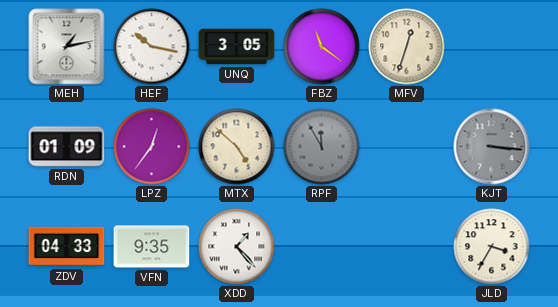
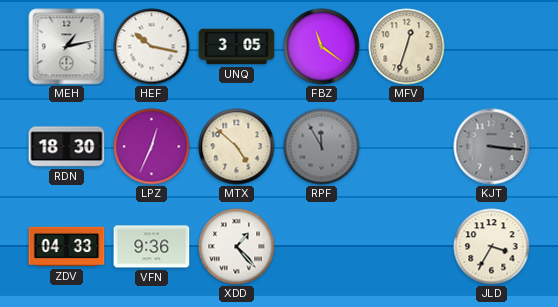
RDN: 01:09 -> 18:30
LPZ: 12:36 -> 12:34
VFN: 9:35 -> 9:36
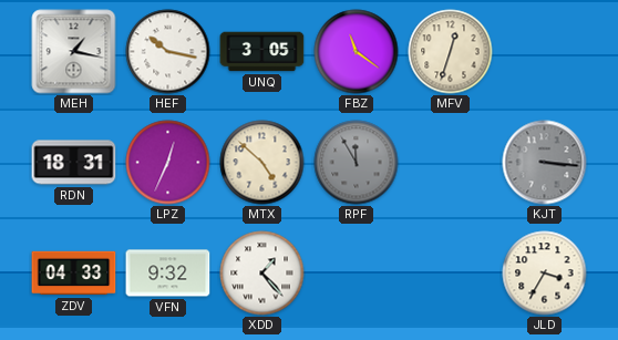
MEH: 1:13 -> 1:17
RDN: 18:30 -> 18:31
VFN: 9:36 -> 9:32
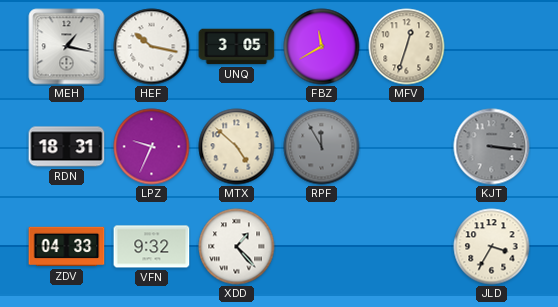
FBZ: 11:21 -> 11:40
LPZ: 12:34 -> 9:34
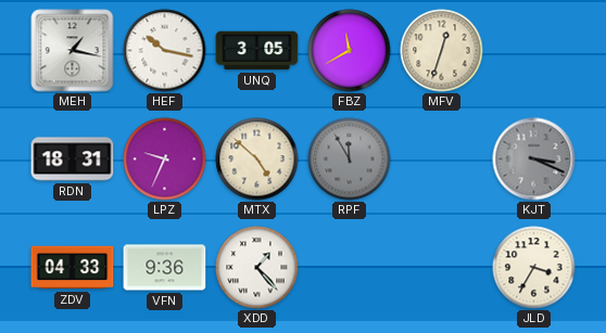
KJT: 3:16 -> 3:19
VFN: 9:32 -> 9:36
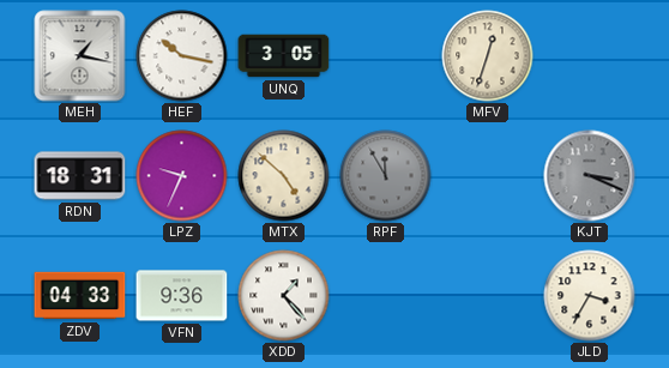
FBZ: 11:40 -> none
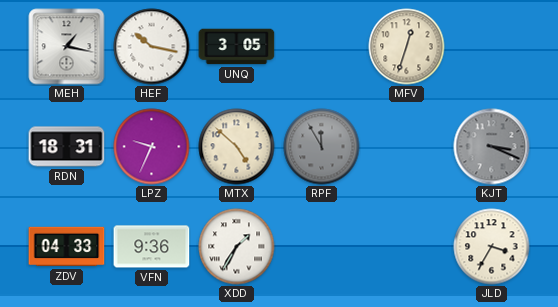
XDD: 1:23 -> 1:35
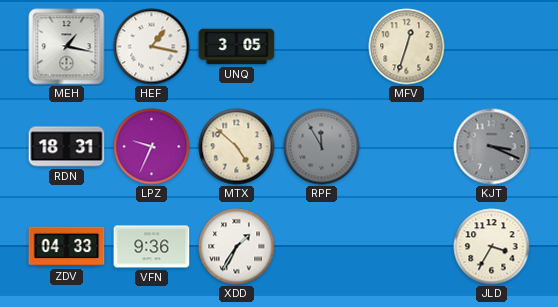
HEF: 10:17 -> 1:17
